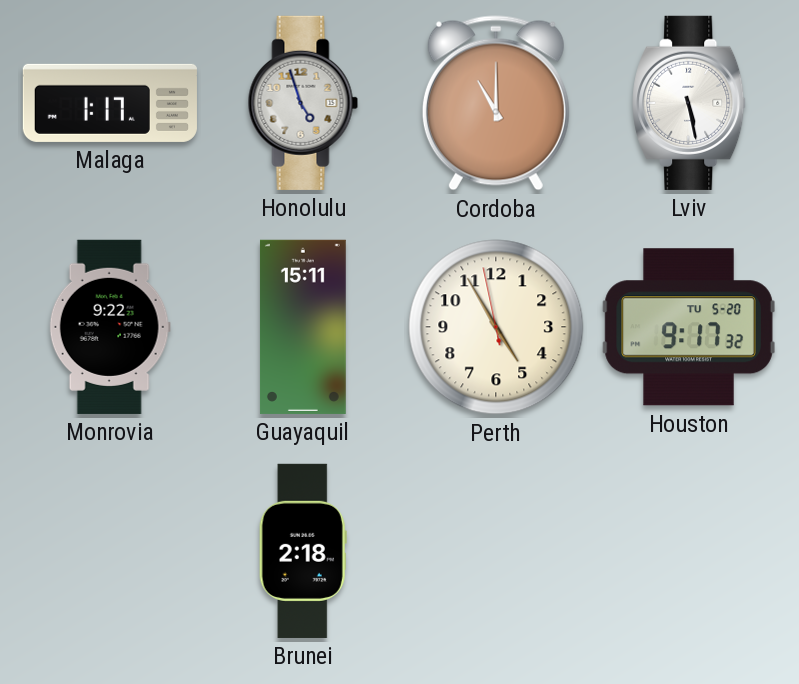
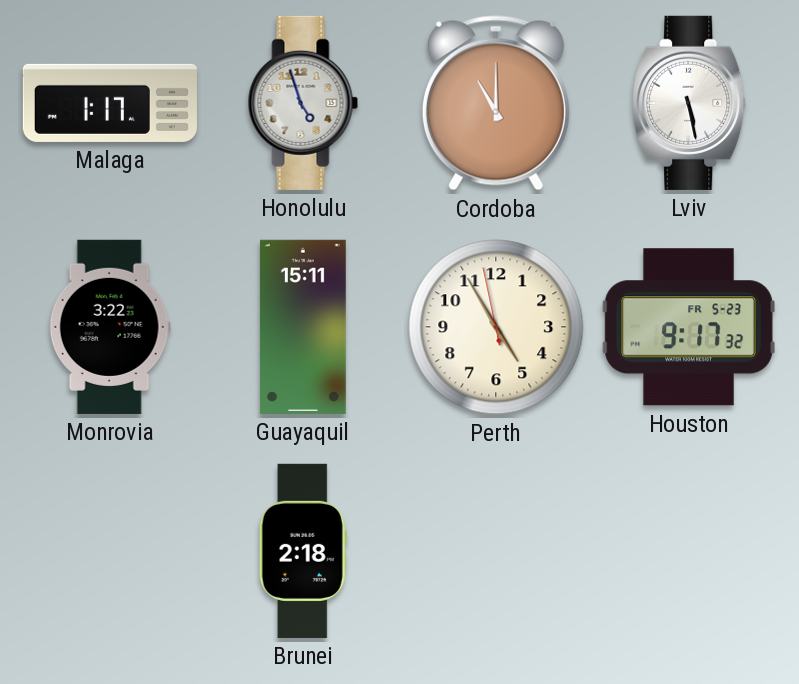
Monrovia: 9:22 -> 3:22
Houston date: TU 5-20 -> FR 5-23
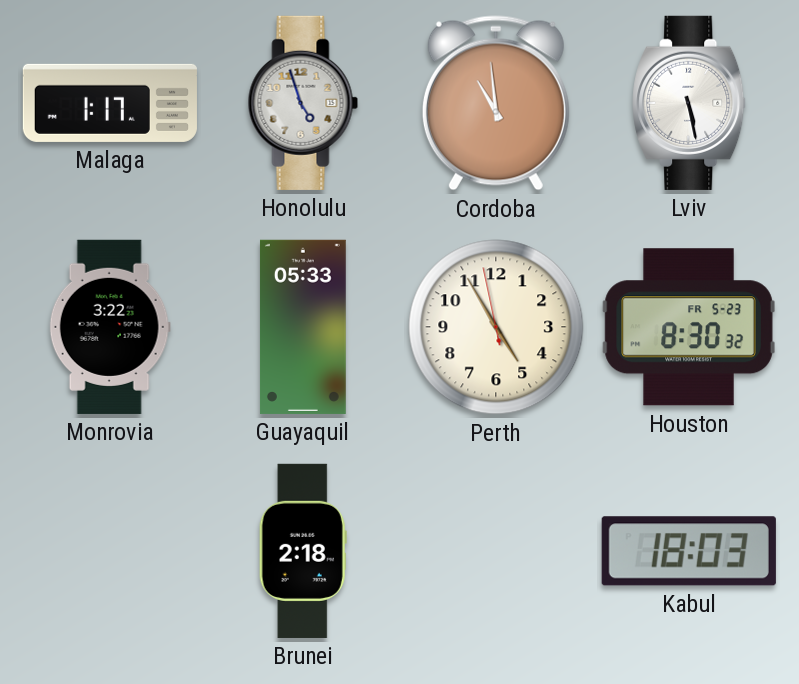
Cordoba: 11:00 -> 10:59
Guayaquil: 15:11 -> 05:33
Houston: 9:17 -> 8:30
Kabul: none -> 18:03
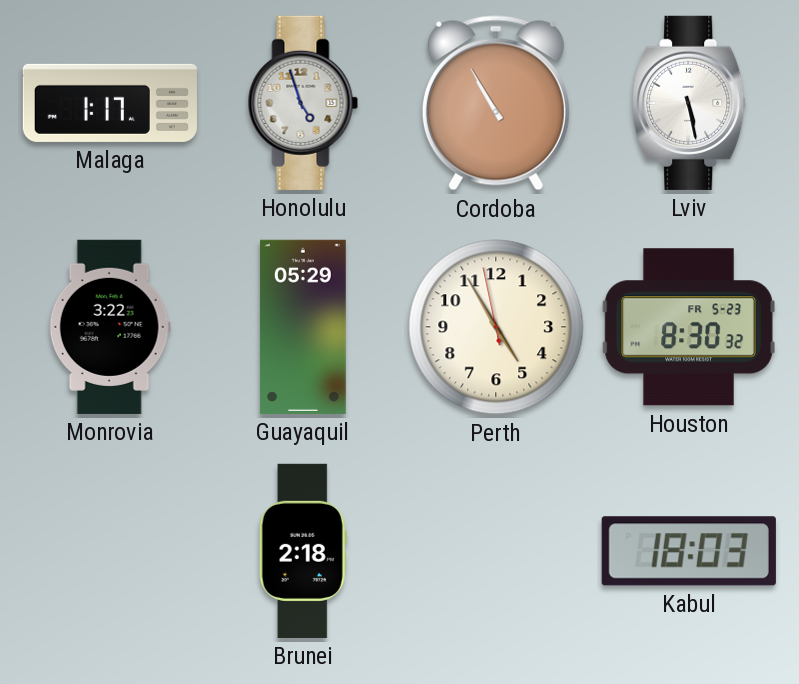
Cordoba: 10:59 -> 10:55
Guayaquil: 05:33 -> 05:29
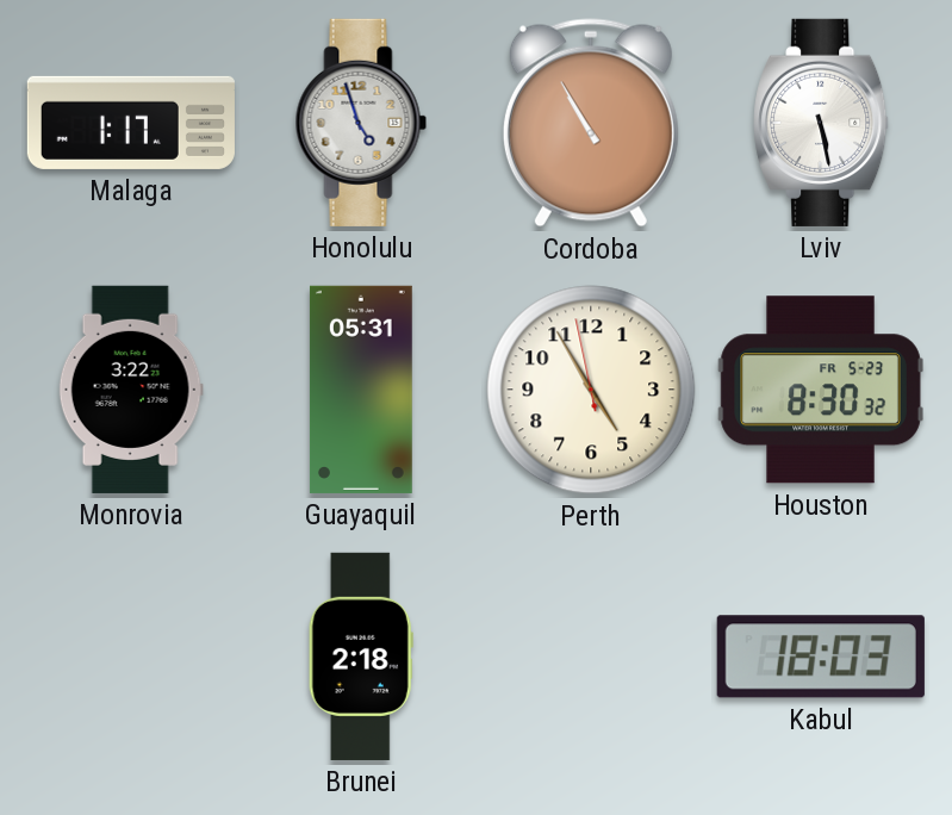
Guayaquil: 05:29 -> 05:31
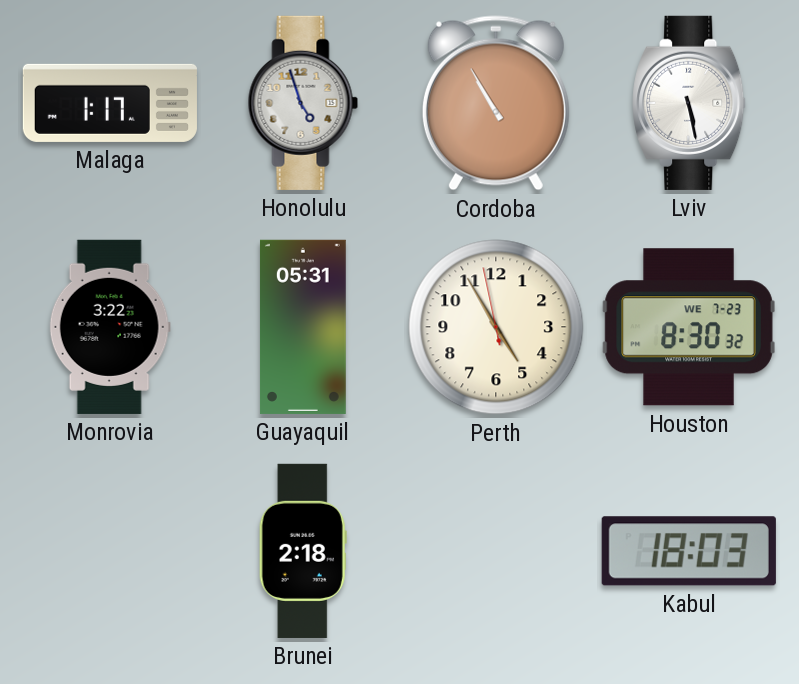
Houston date: FR 5-23 -> WE 7-23
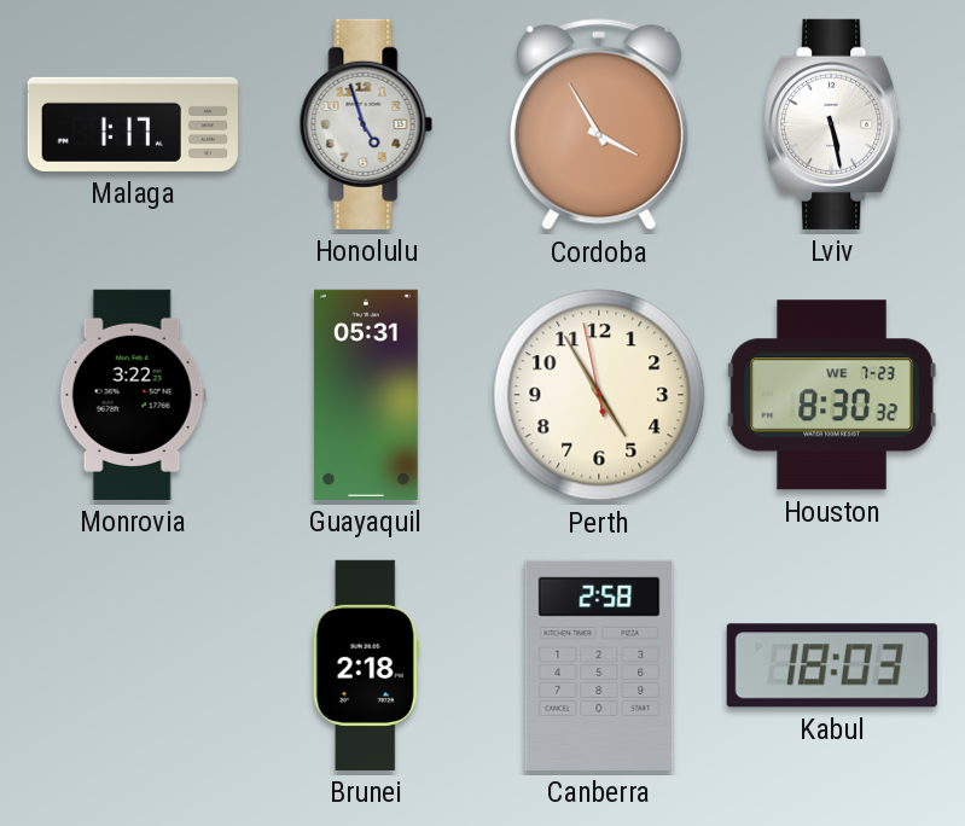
Cordoba: 10:55 -> 3:55
Canberra: none -> 2:58
